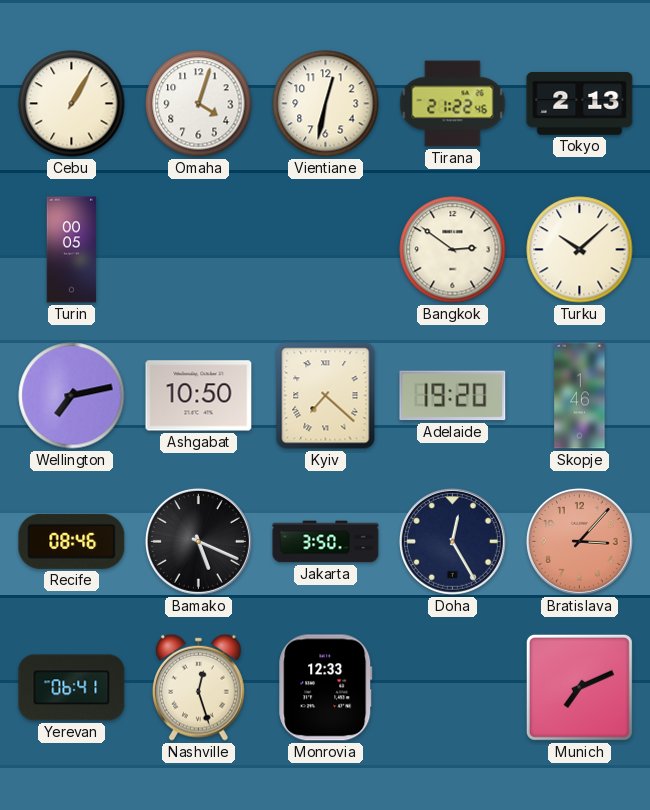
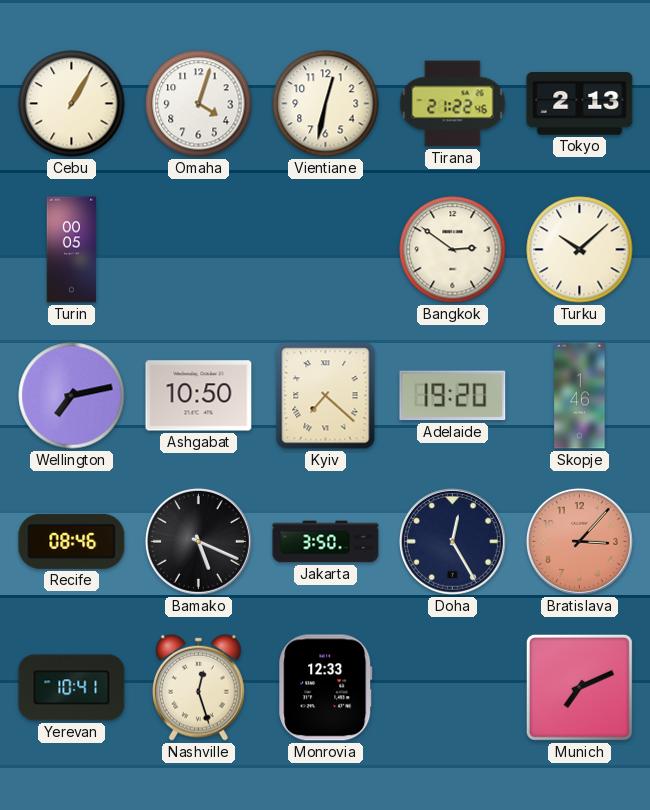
Yerevan: 06:41 -> 10:41
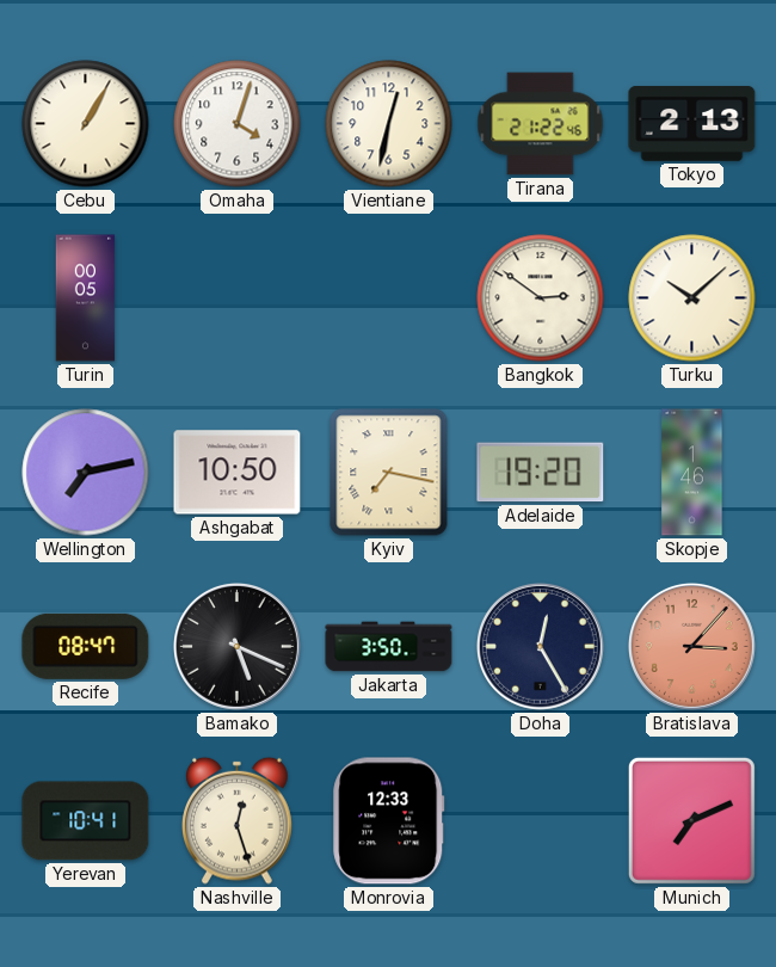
Kyiv: 7:22 -> 7:17
Recife: 08:46 -> 08:47
